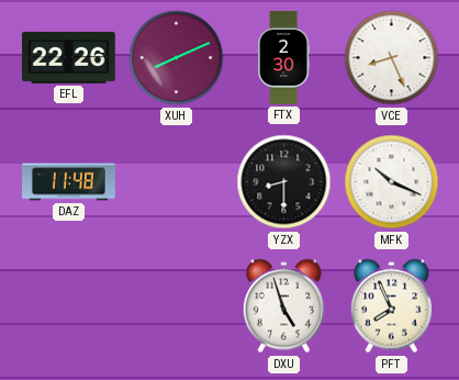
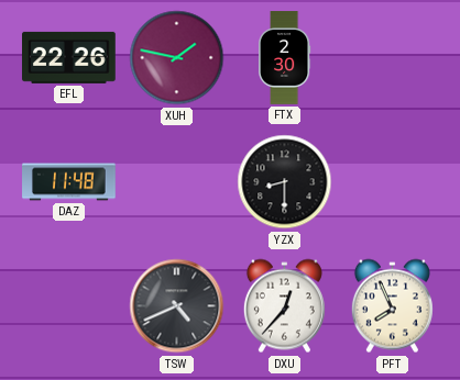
XUH: 8:11 -> 1:47
VCE: 8:26 -> none
MFK: 10:19 -> none
TSW: none -> 4:41
DXU: 4:57 -> 12:37
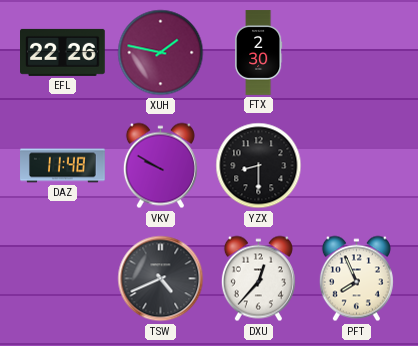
VKV: none -> 9:50
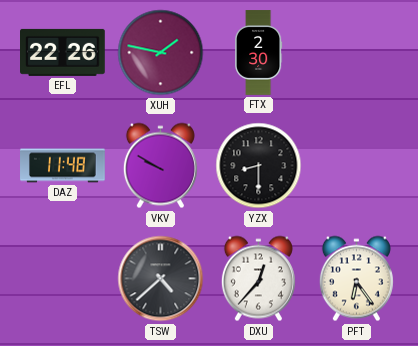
TSW: 4:41 -> 4:38
PFT: 7:56 -> 6:24
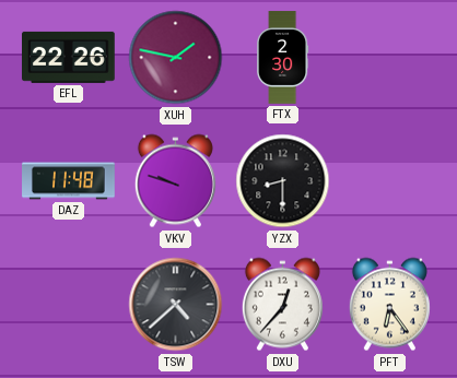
VKV: 9:50 -> 9:48
